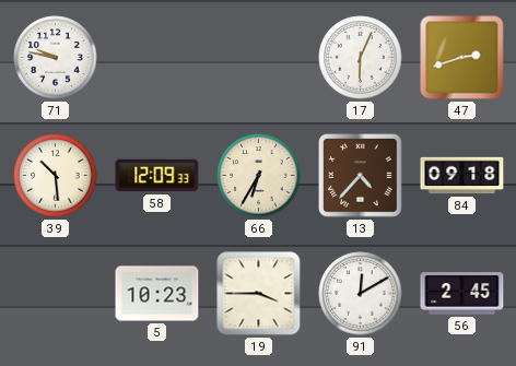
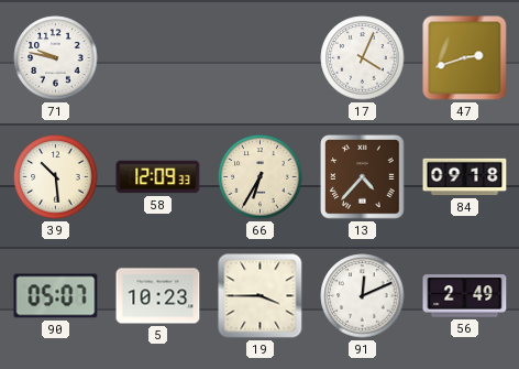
17: 6:04 -> 4:04
90: none -> 05:07
91: 12:10 -> 12:11
56: 2:45 -> 2:49
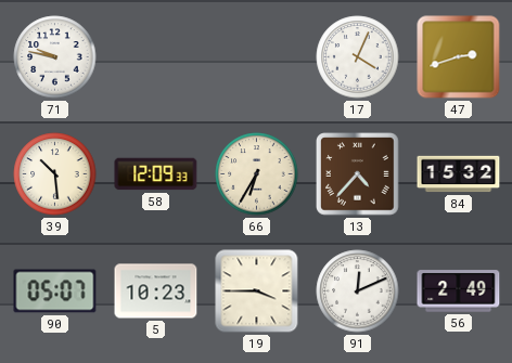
84: 09:18 -> 15:32
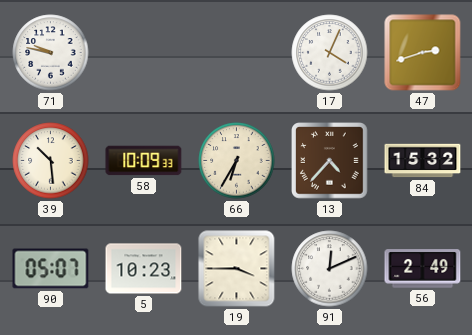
58: 12:09 -> 10:09
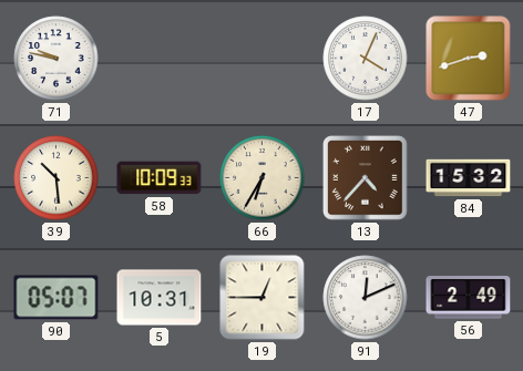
5: 10:23 -> 10:31
19: 3:45 -> 12:45
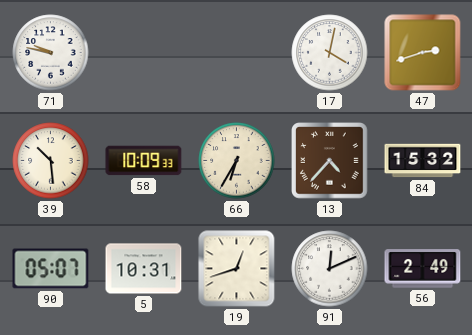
17: 4:04 -> 4:02
19: 12:45 -> 12:42
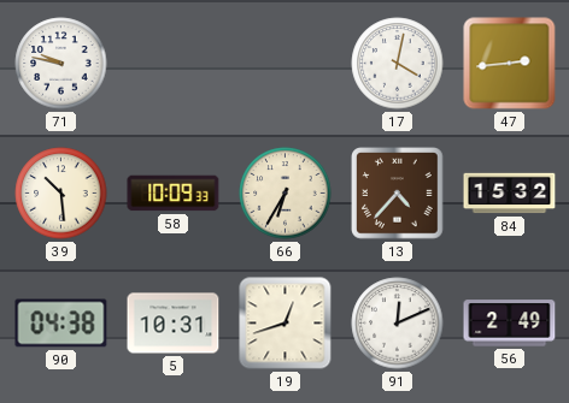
47: 2:42 -> 2:44
90: 05:07 -> 04:38
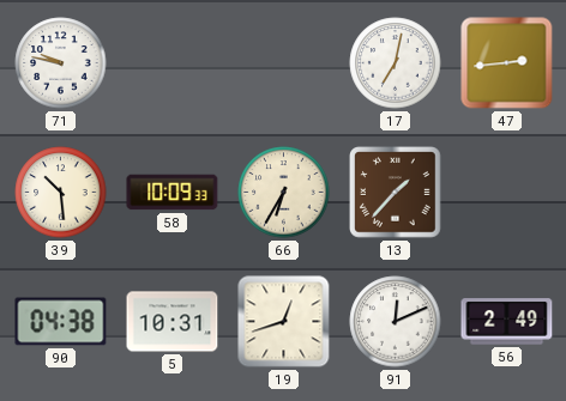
17: 4:02 -> 7:02
13: 4:37 -> 1:37
84: 15:32 -> none
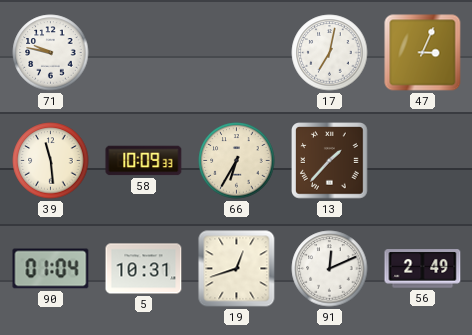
47: 2:44 -> 3:04
39: 10:29 -> 11:29
90: 04:38 -> 01:04
